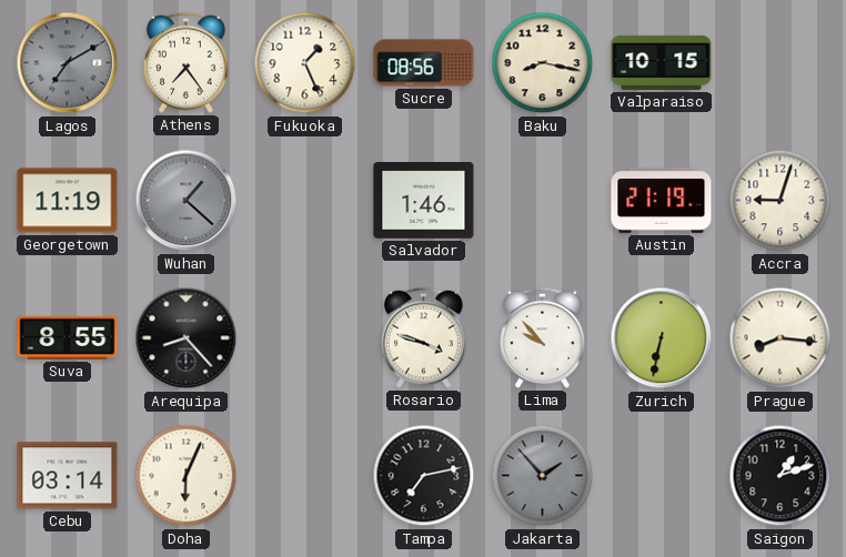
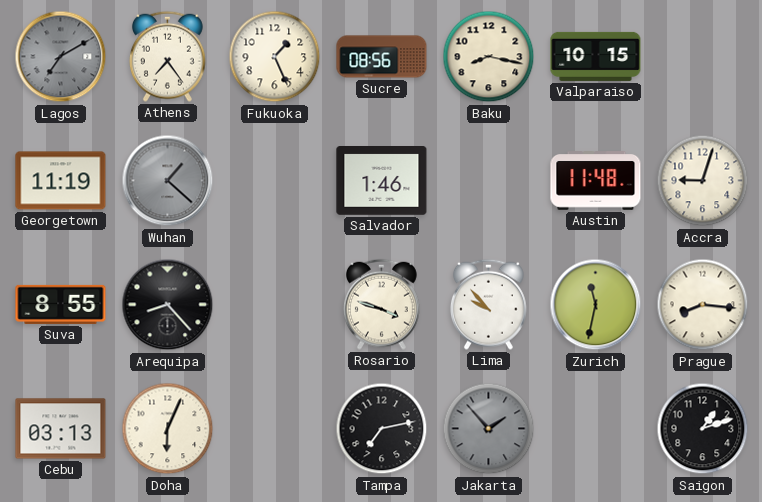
Austin: 21:19 -> 11:48
Zurich: 6:32 -> 11:32
Cebu: 03:14 -> 03:13
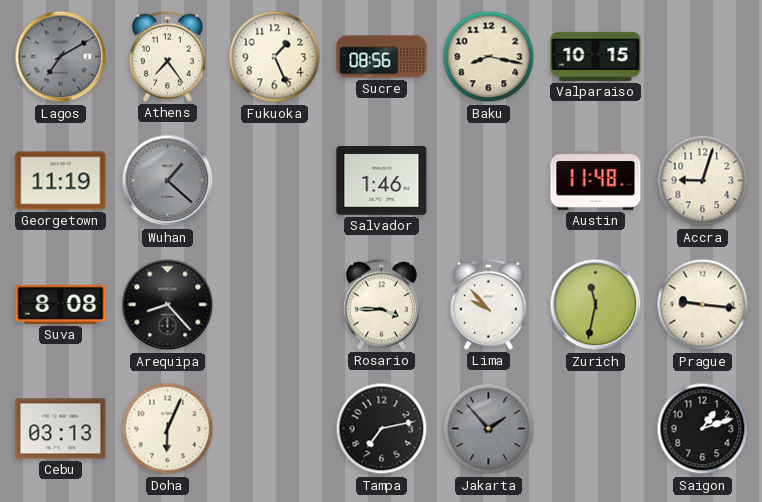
Suva: 8:55 -> 8:08
Rosario: 3:48 -> 3:45
Prague: 8:16 -> 9:16
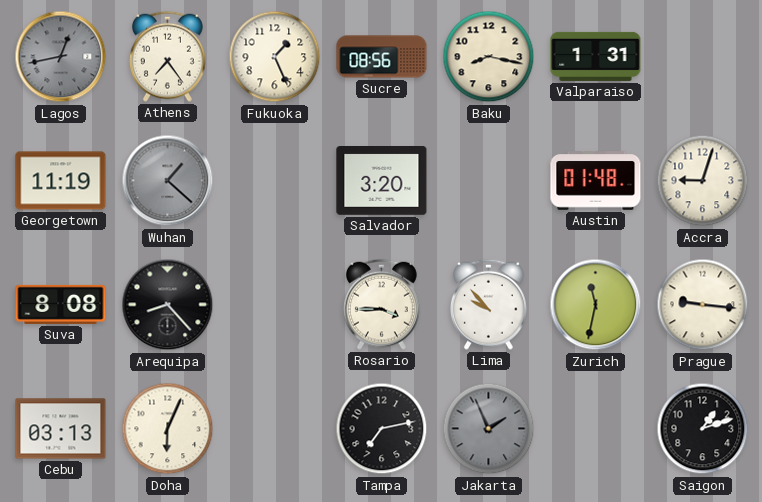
Lagos: 7:10 -> 12:43
Valparaiso: 10:15 -> 1:31
Salvador: 1:46 -> 3:20
Austin: 11:48 -> 01:48
Jakarta: 1:53 -> 1:56
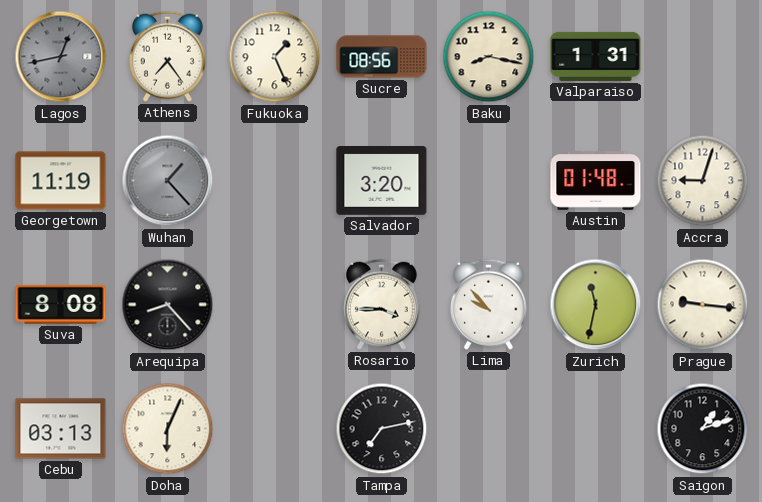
Wuhan: 1:22 -> 1:23
Jakarta: 1:56 -> none
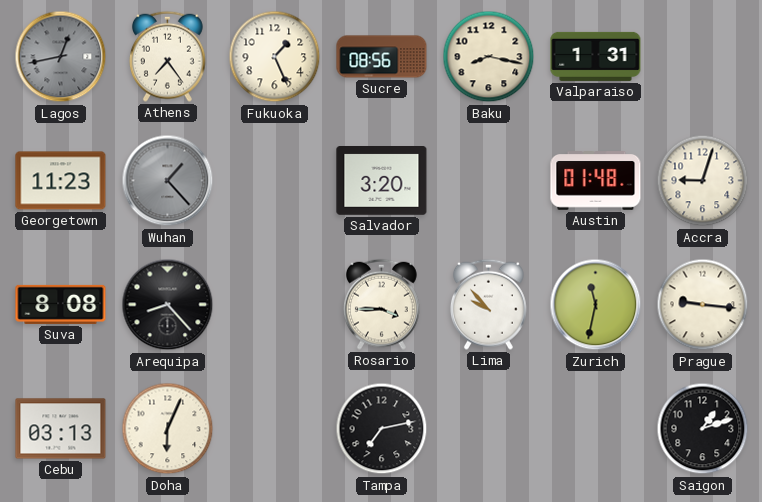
Georgetown: 11:19 -> 11:23
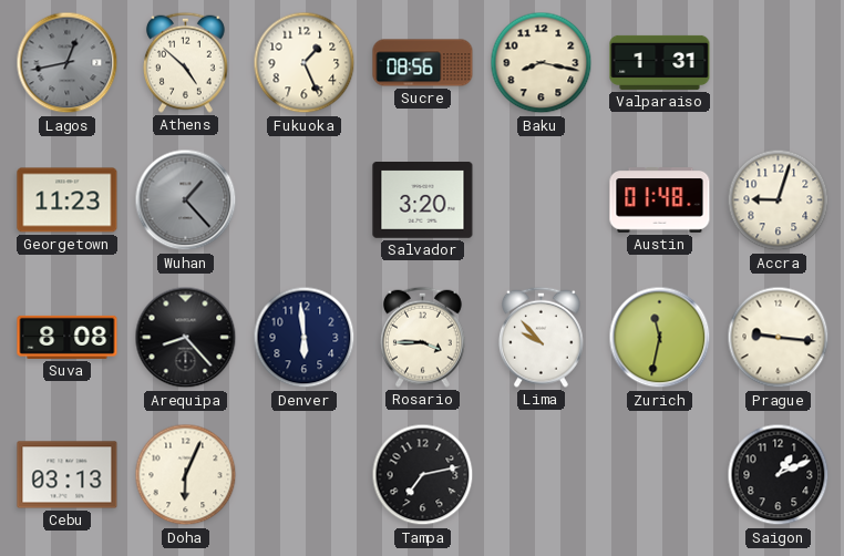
Athens: 7:24 -> 4:52
Denver: none -> 5:59
Saigon: 1:12 -> 1:11
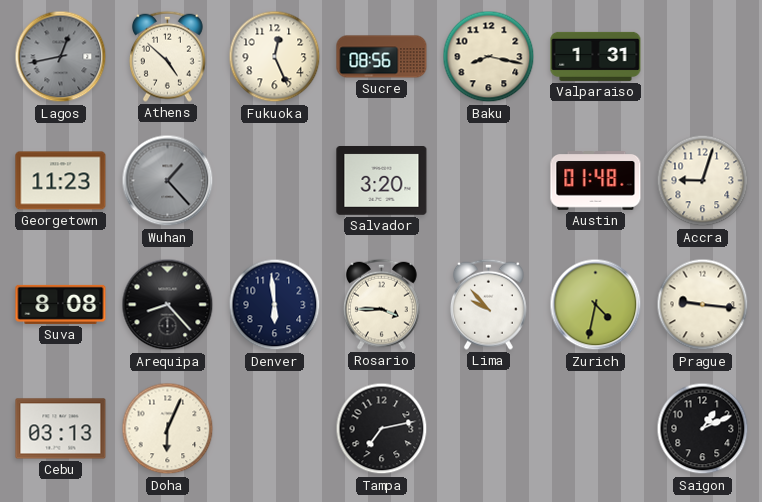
Fukuoka: 1:26 -> 12:26
Zurich: 11:32 -> 4:32
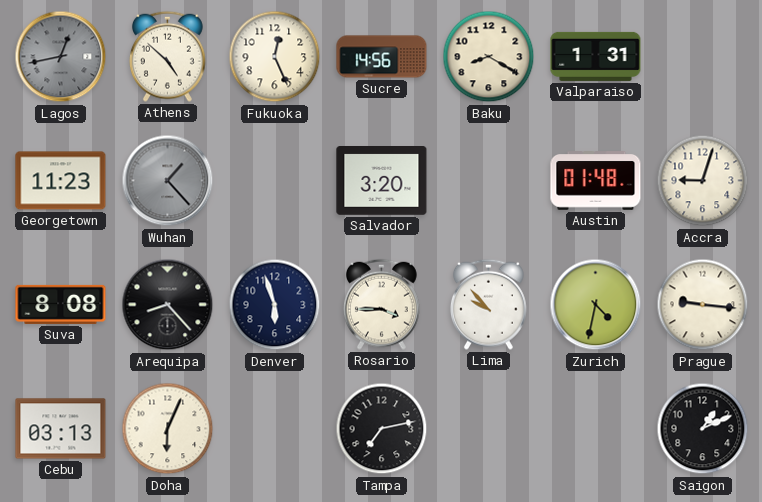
Sucre: 08:56 -> 14:56
Baku: 8:17 -> 8:20
Denver: 5:59 -> 5:57
